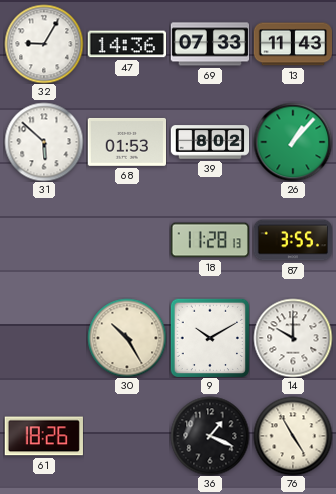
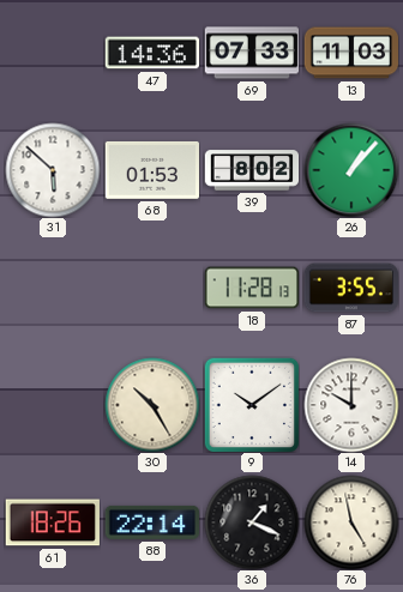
32: 9:05 -> none
13: 11:43 -> 11:03
9: 10:10 -> 10:09
88: none -> 22:14
76: 4:55 -> 4:58
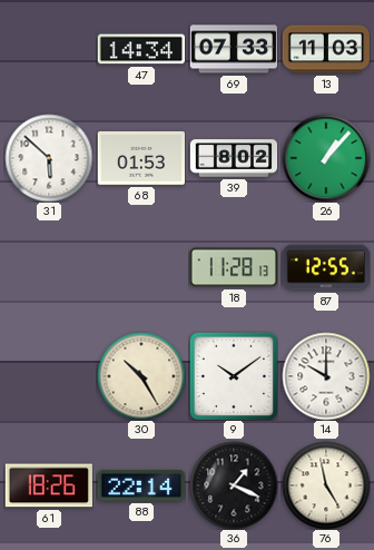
47: 14:36 -> 14:34
87: 3:55 -> 12:55
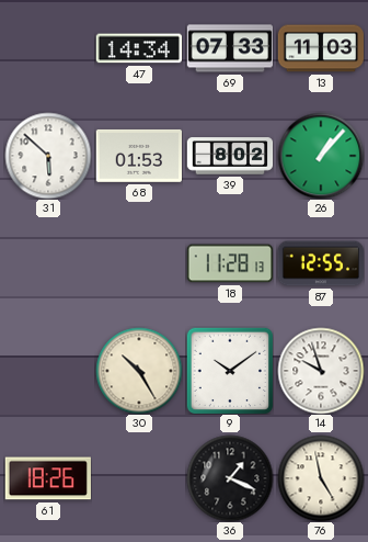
14: 10:00 -> 9:57
88: 22:14 -> none
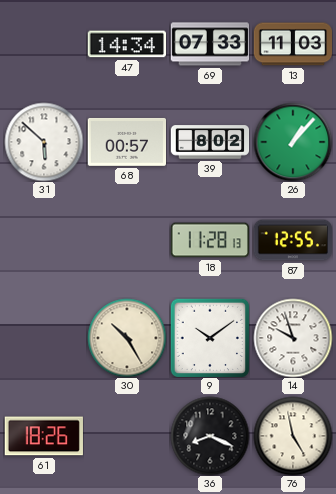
68: 01:53 -> 00:57
36: 1:19 -> 8:19
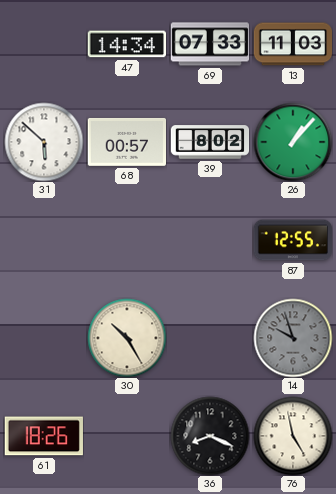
18: 11:28 -> none
9: 10:09 -> none
14 dial: white -> grey
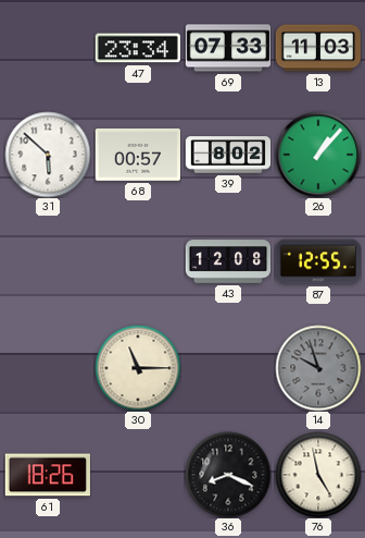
47: 14:34 -> 23:34
43: none -> 12:08
30: 10:25 -> 11:15
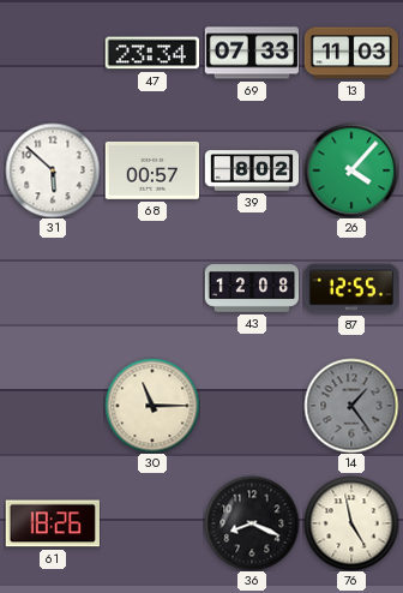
26: 1:07 -> 4:07
14: 9:57 -> 1:24
